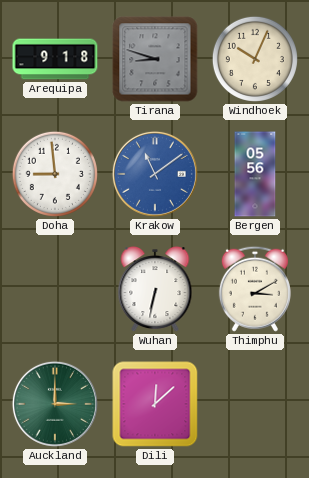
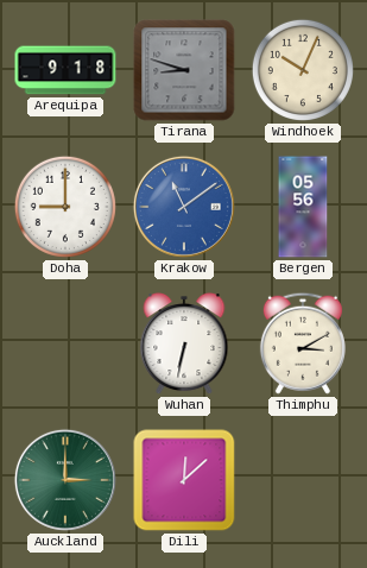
Doha: 8:59 -> 9:00
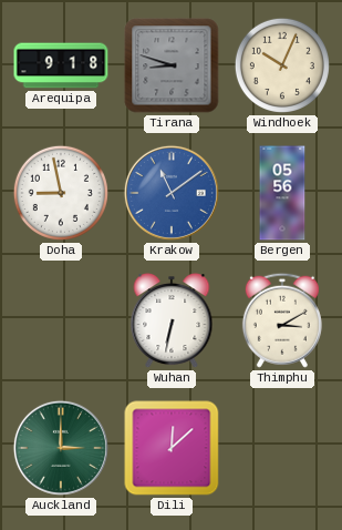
Doha: 9:00 -> 8:58
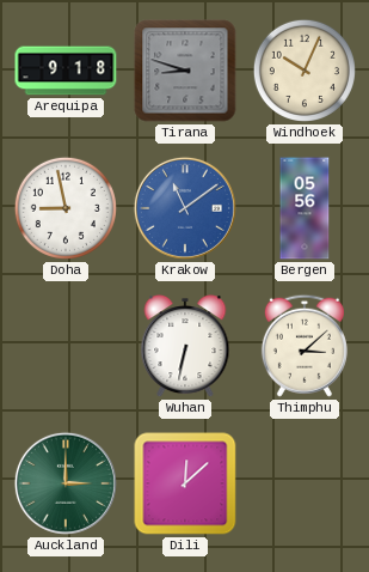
Thimphu: 3:10 -> 3:08
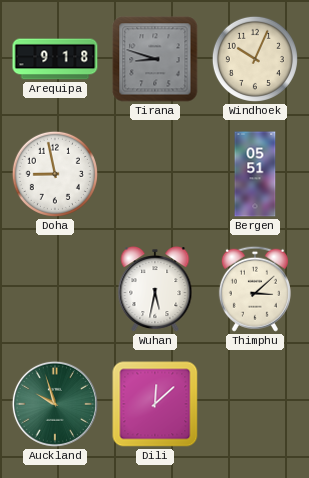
Krakow: 11:09 -> none
Bergen: 05:56 -> 05:51
Wuhan: 6:32 -> 5:32
Auckland: 3:00 -> 9:57
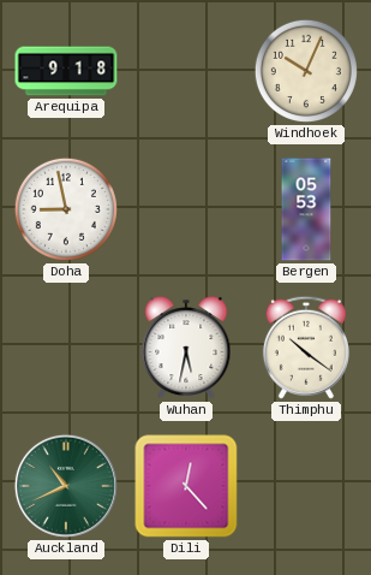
Tirana: 8:48 -> none
Bergen: 05:51 -> 05:53
Thimphu: 3:08 -> 10:21
Auckland: 9:57 -> 10:41
Dili: 12:08 -> 12:23
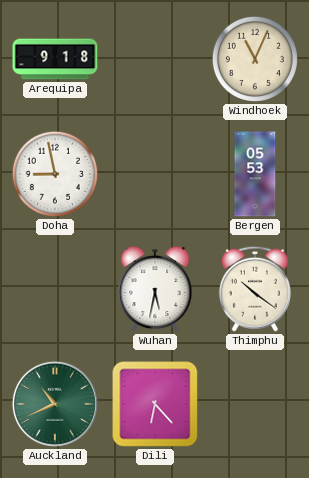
Windhoek: 10:04 -> 11:04
Dili: 12:23 -> 6:23
